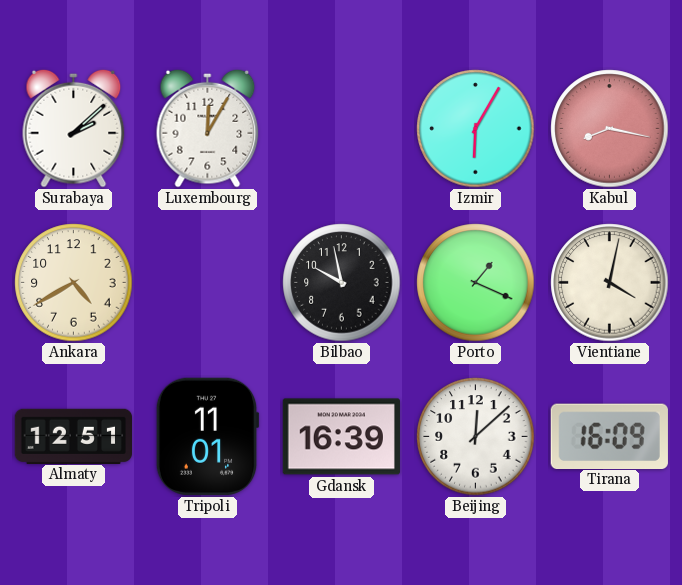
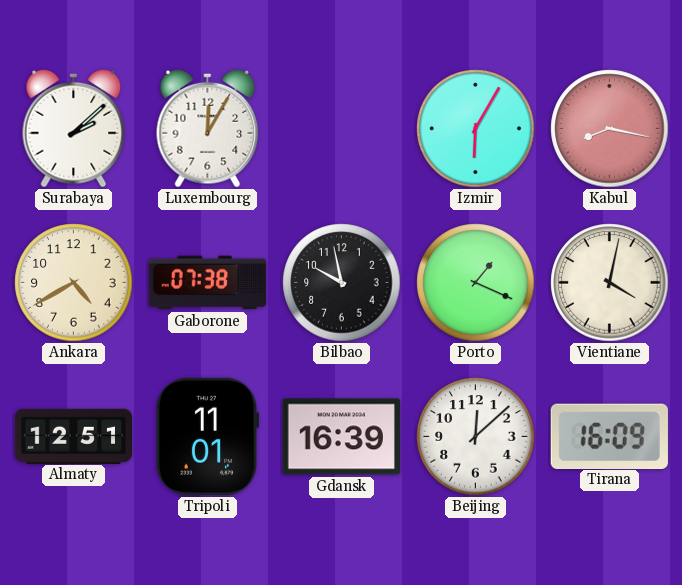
Gaborone: none -> 07:38
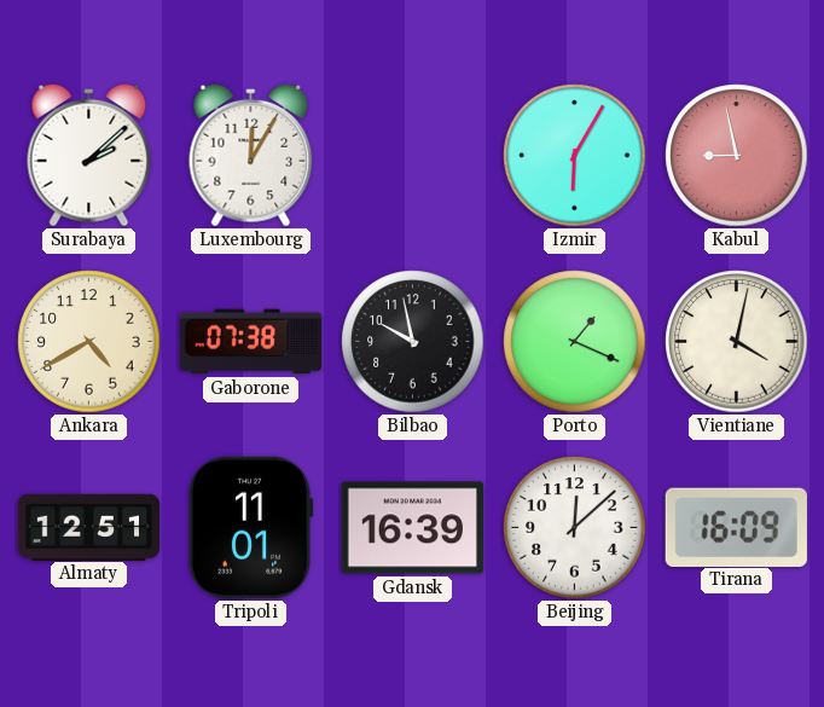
Kabul: 8:17 -> 8:58
